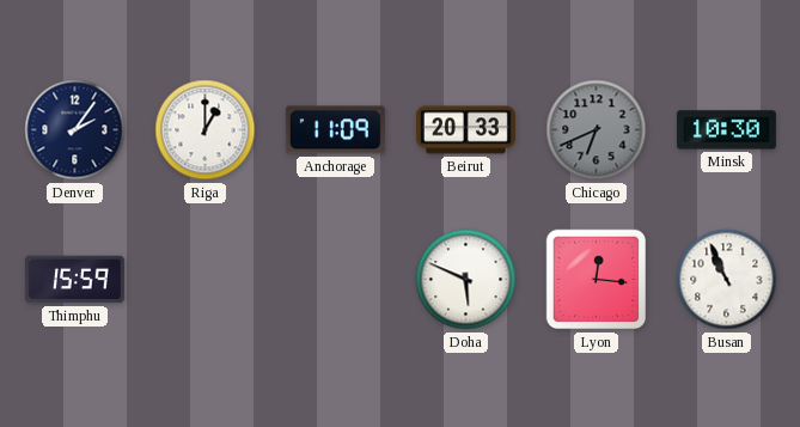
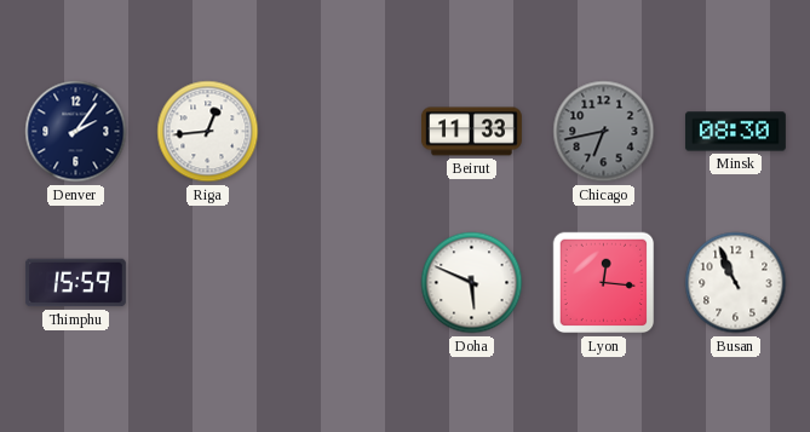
Riga: 1:00 -> 12:44
Anchorage: 11:09 -> none
Beirut: 20:33 -> 11:33
Chicago: 6:41 -> 6:43
Minsk: 10:30 -> 08:30
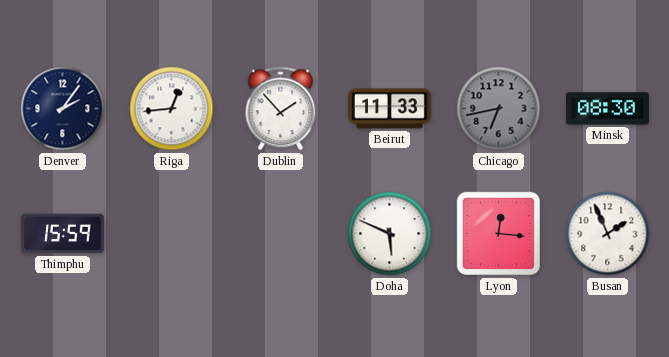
Dublin: none -> 1:53
Busan: 10:56 -> 1:56
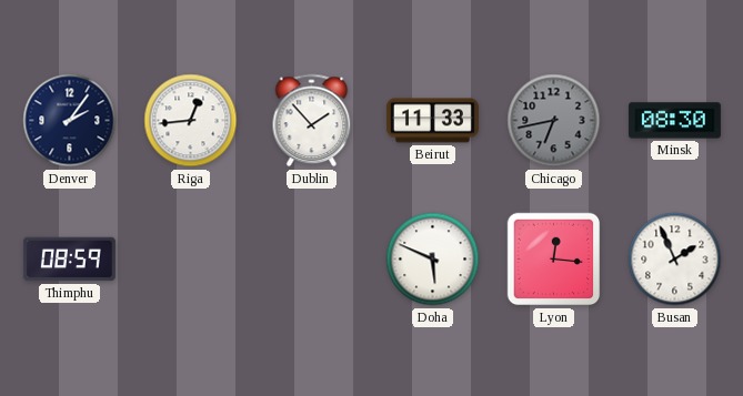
Thimphu: 15:59 -> 08:59
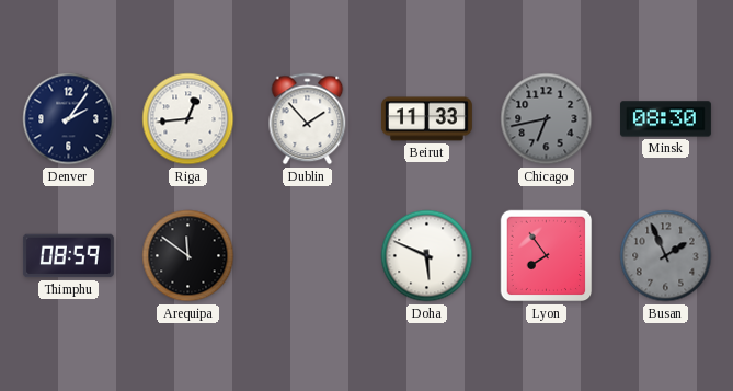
Arequipa: none -> 11:51
Lyon: 12:16 -> 7:54
Busan dial: white -> grey
